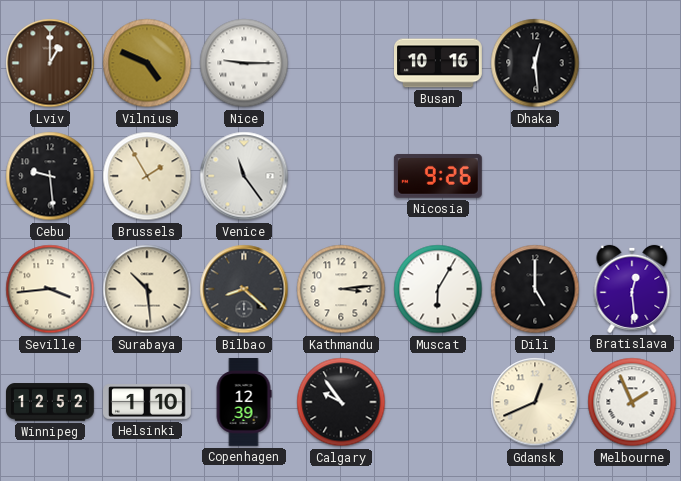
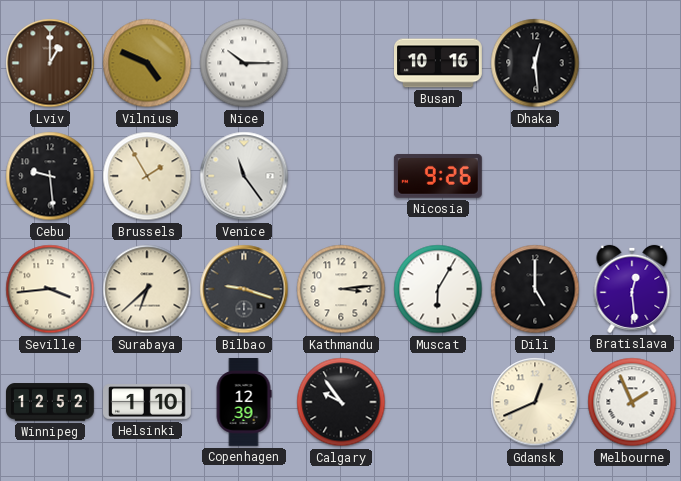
Nice: 9:15 -> 10:15
Surabaya: 10:29 -> 6:38
Bilbao: 8:22 -> 9:18
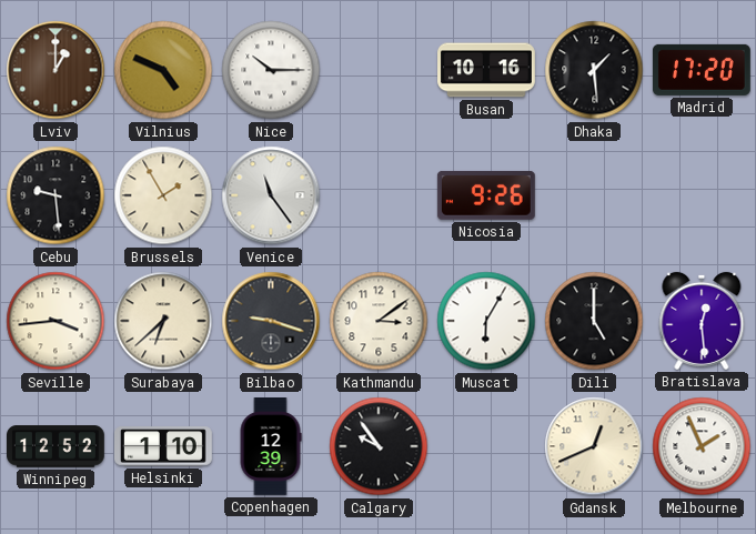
Dhaka: 12:29 -> 1:29
Madrid: none -> 17:20
Kathmandu: 3:14 -> 3:09
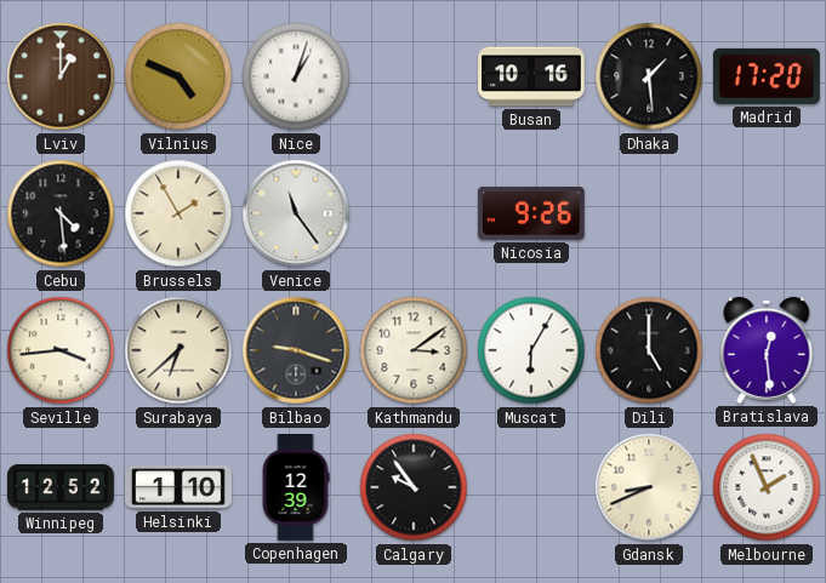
Nice: 10:15 -> 1:03
Cebu: 9:29 -> 4:29
Gdansk: 12:41 -> 8:41
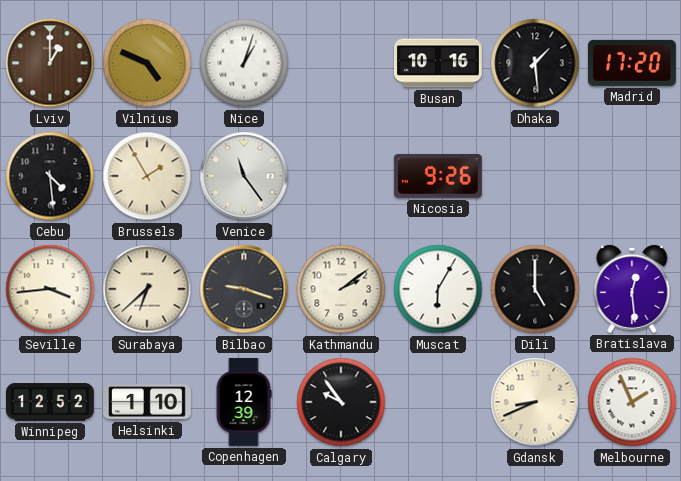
Kathmandu: 3:09 -> 2:09
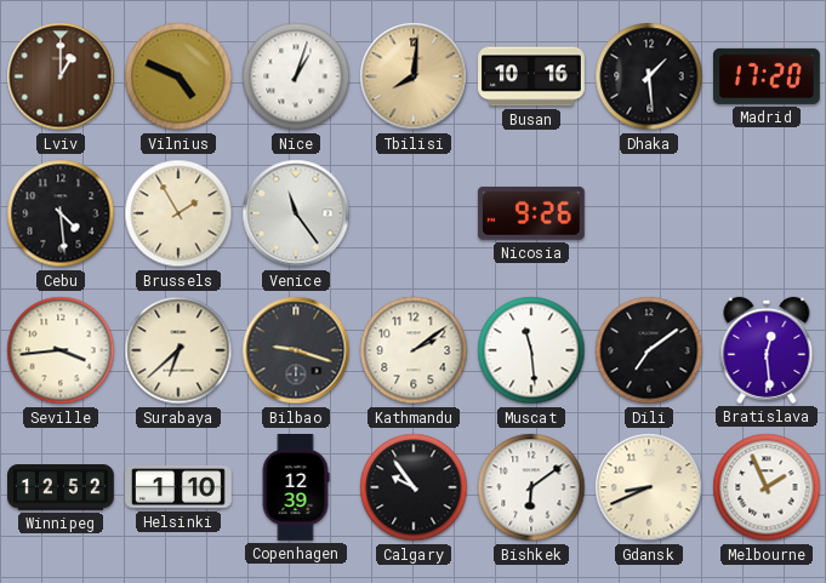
Tbilisi: none -> 8:01
Muscat: 6:05 -> 11:29
Dili: 5:00 -> 7:09
Bishkek: none -> 6:09
